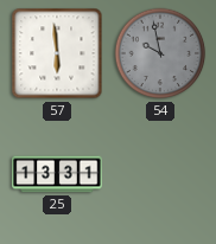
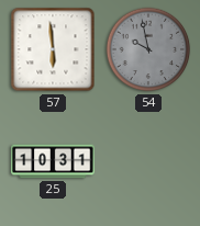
25: 13:31 -> 10:31
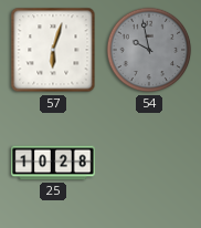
57: 5:59 -> 6:03
25: 10:31 -> 10:28
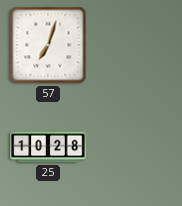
57: 6:03 -> 7:03
54: 9:58 -> none
